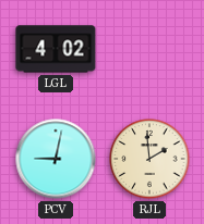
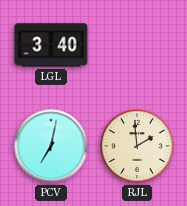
LGL: 4:02 -> 3:40
PCV: 9:02 -> 7:02
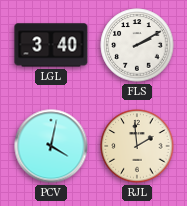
FLS: none -> 2:10
PCV: 7:02 -> 4:02
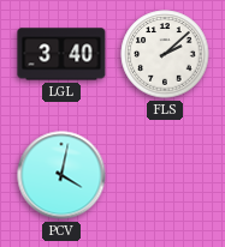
FLS: 2:10 -> 2:08
RJL: 1:59 -> none
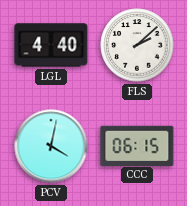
LGL: 3:40 -> 4:40
CCC: none -> 06:15
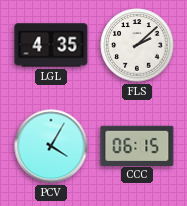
LGL: 4:40 -> 4:35
PCV: 4:02 -> 4:05
